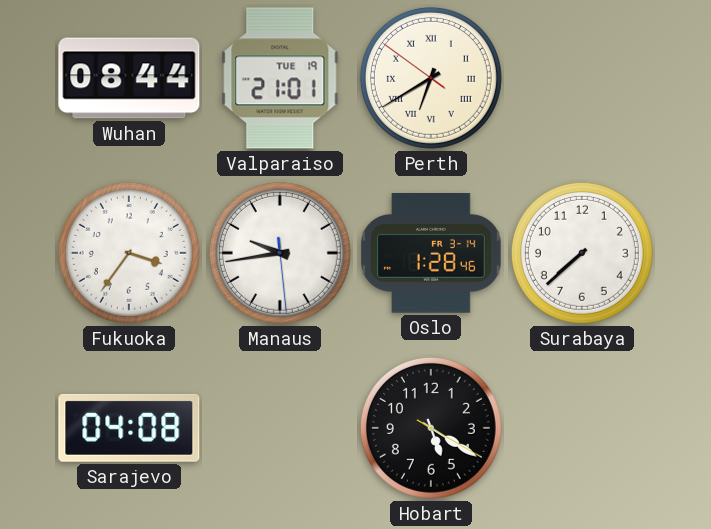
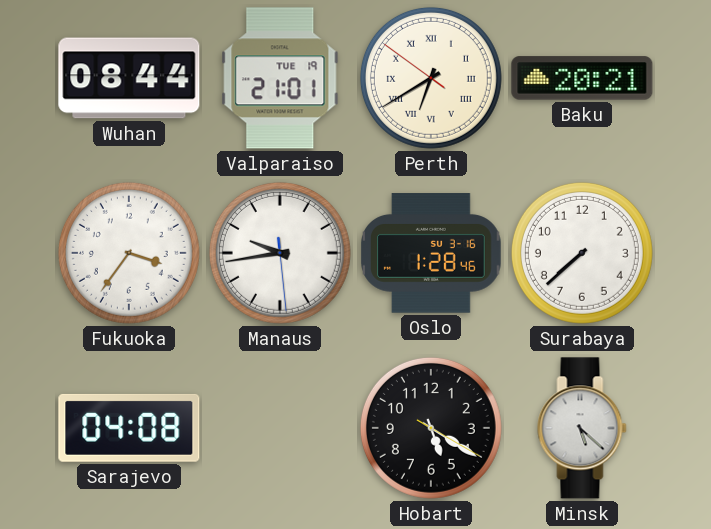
Baku: none -> 20:21
Oslo date: FR 3-14 -> SU 3-16
Minsk: none -> 5:22
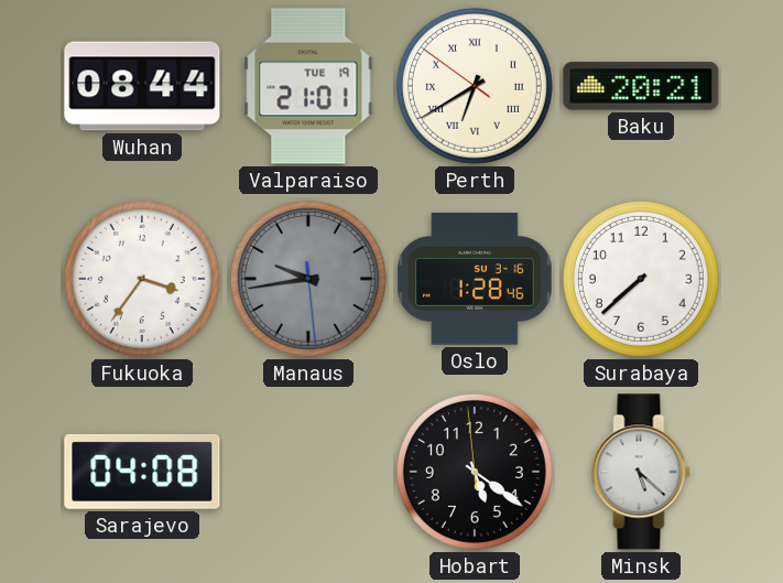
Manaus dial: white -> grey
Hobart: 5:20:20 -> 5:20:59
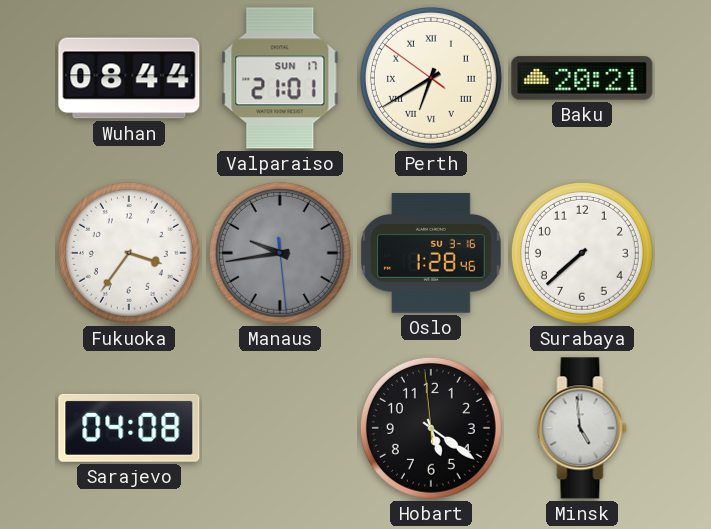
Valparaiso date: TUE 19 -> SUN 17
Minsk: 5:22 -> 4:59
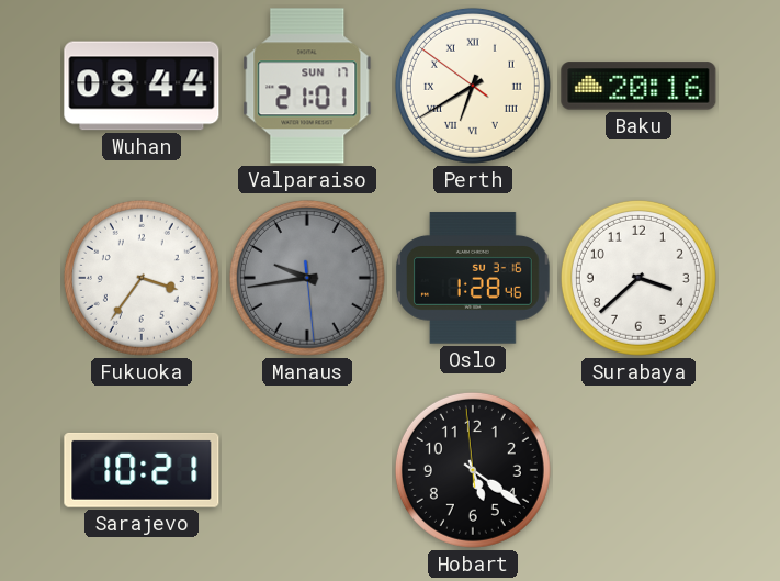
Baku: 20:21 -> 20:16
Surabaya: 7:38 -> 3:38
Sarajevo: 04:08 -> 10:21
Minsk: 4:59 -> none
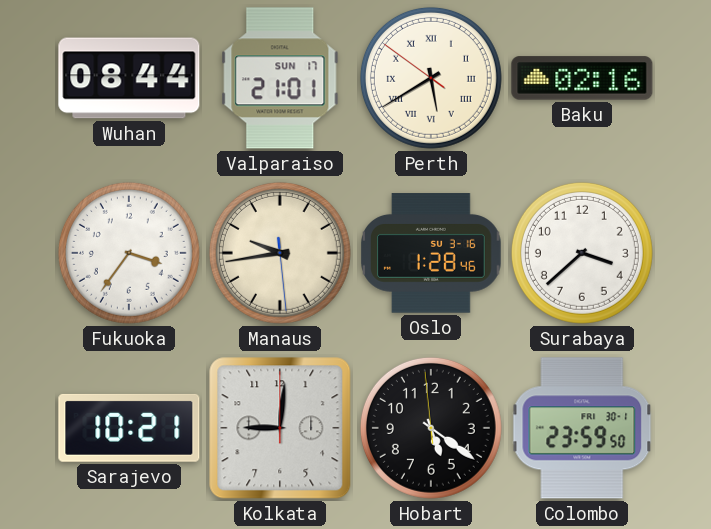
Perth: 6:39 -> 5:39
Baku: 20:16 -> 02:16
Manaus dial: grey -> cream
Kolkata: none -> 9:01
Colombo: none -> 23:59
